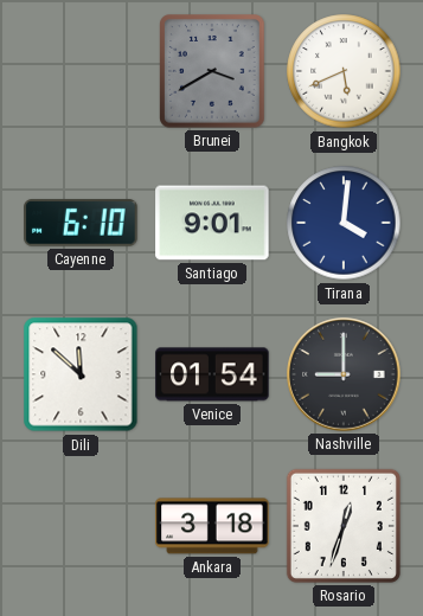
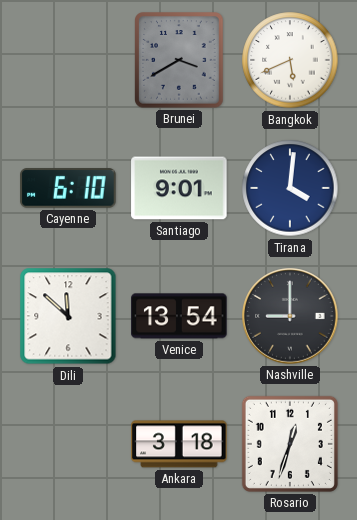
Venice: 01:54 -> 13:54
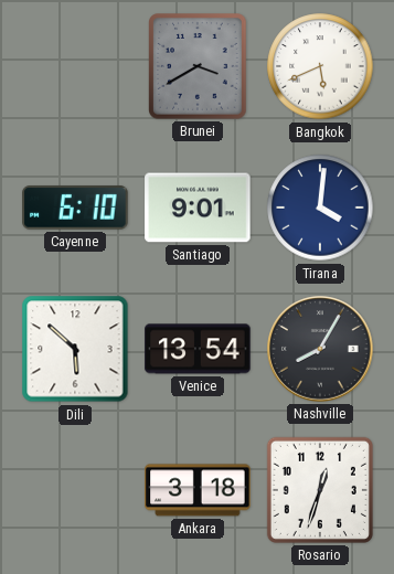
Dili: 11:52 -> 5:52
Nashville: 9:00 -> 8:05
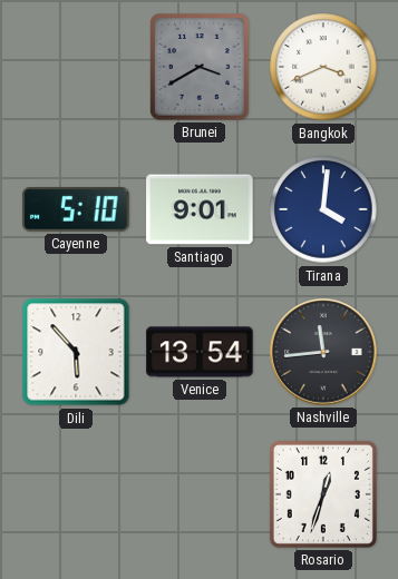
Bangkok: 5:41 -> 3:41
Cayenne: 6:10 -> 5:10
Dili: 5:52 -> 5:53
Nashville: 8:05 -> 11:44
Ankara: 3:18 -> none
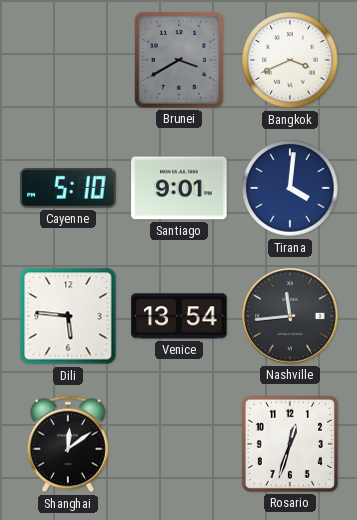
Dili: 5:53 -> 5:46
Shanghai: none -> 12:09
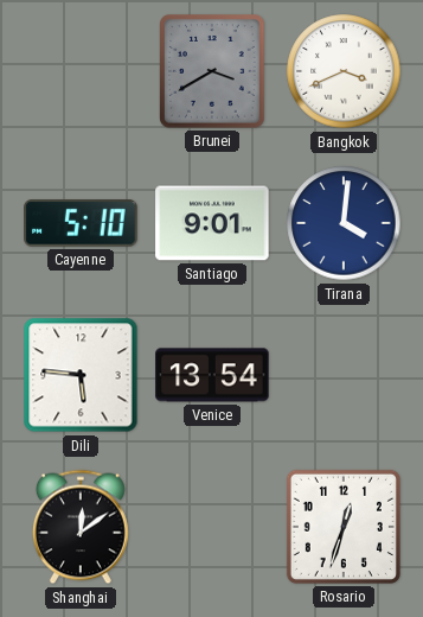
Nashville: 11:44 -> none
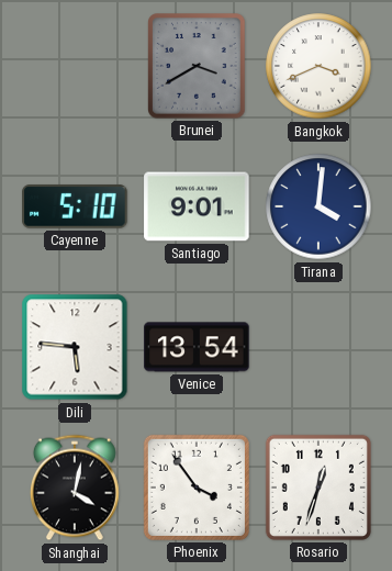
Shanghai: 12:09 -> 4:02
Phoenix: none -> 3:54
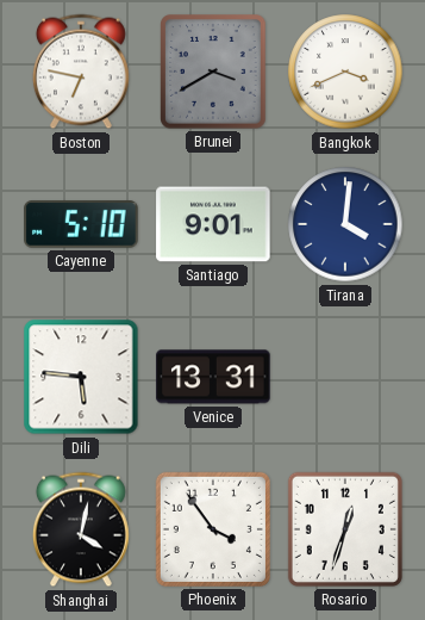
Boston: none -> 6:47
Venice: 13:54 -> 13:31
